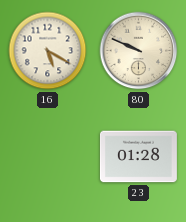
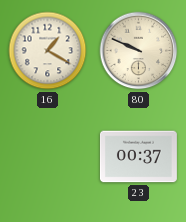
16: 5:20 -> 1:20
23: 01:28 -> 00:37
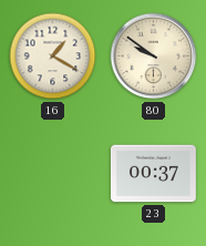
80: 9:49 -> 9:51
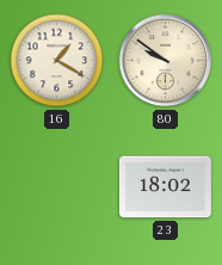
23: 00:37 -> 18:02
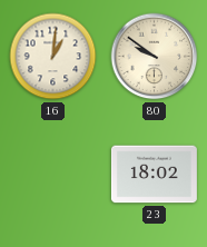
16: 1:20 -> 1:01
